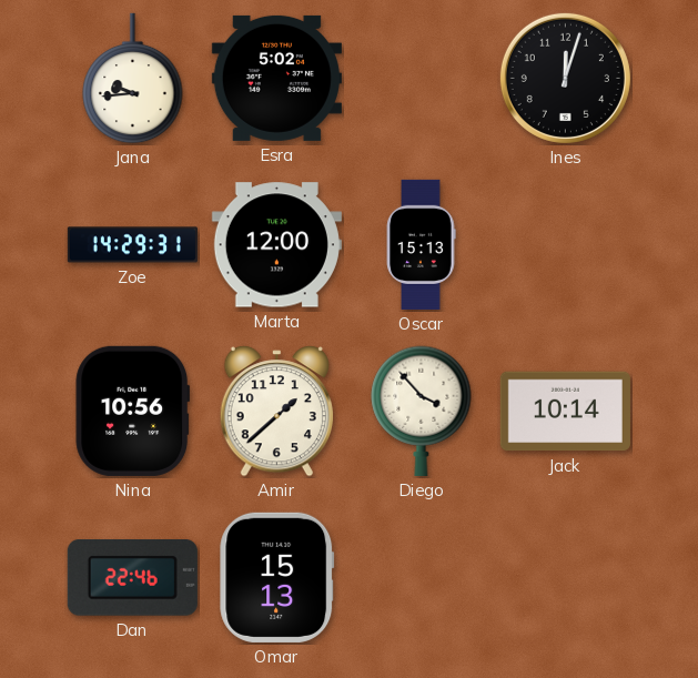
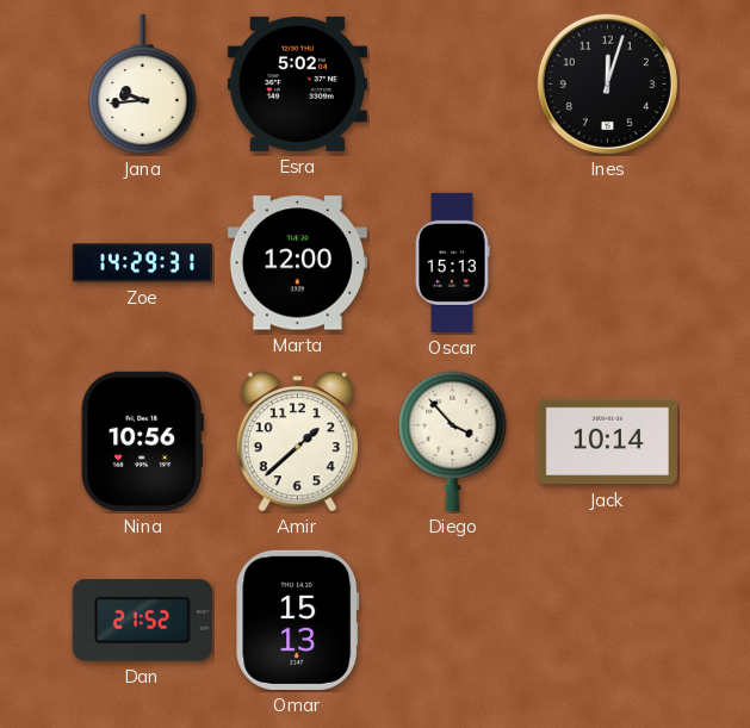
Dan: 22:46 -> 21:52
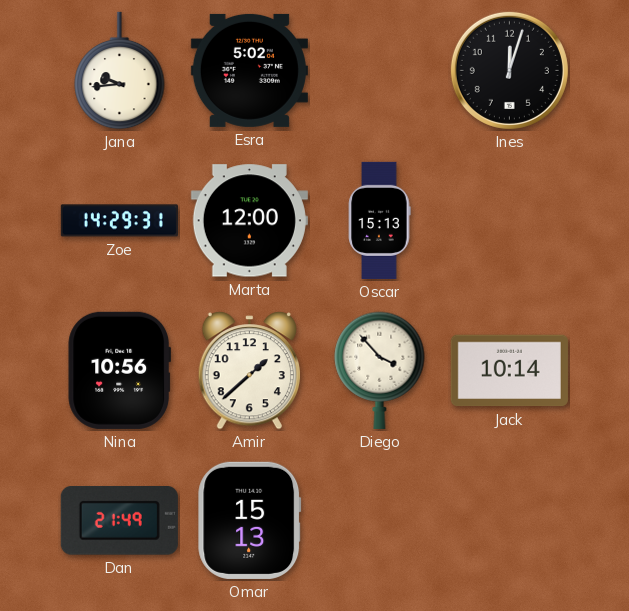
Dan: 21:52 -> 21:49
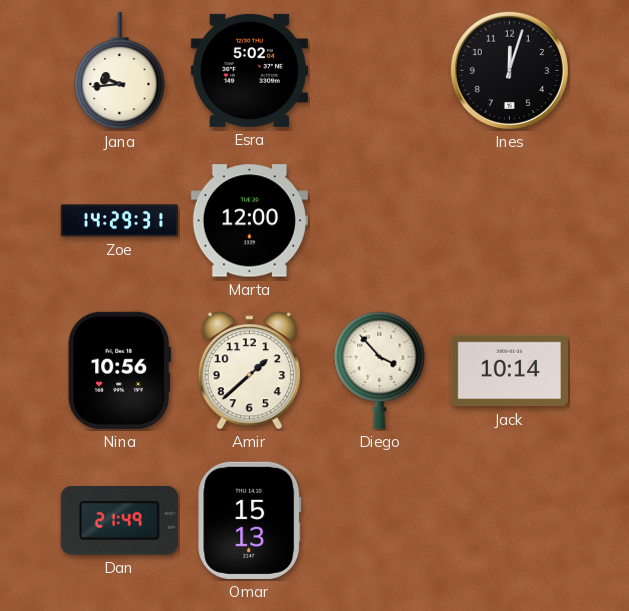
Oscar: 15:13 -> none
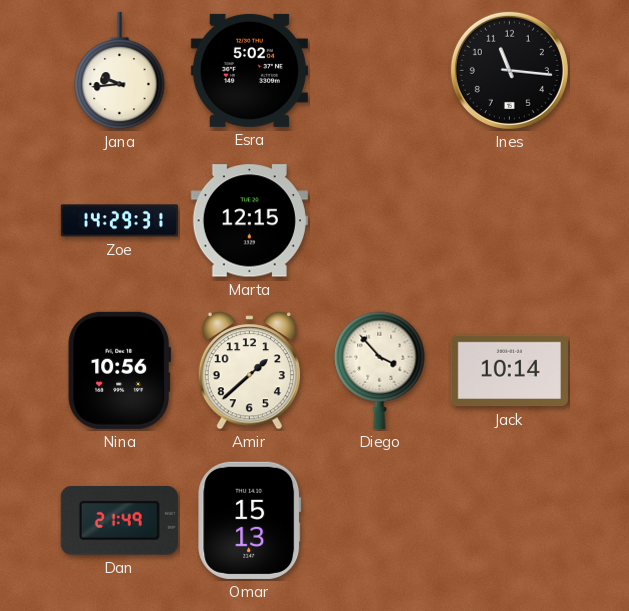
Ines: 12:03 -> 11:16
Marta: 12:00 -> 12:15
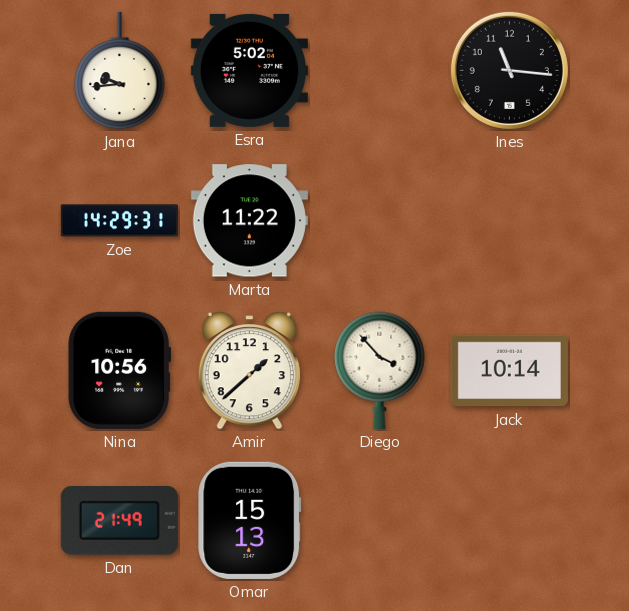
Marta: 12:15 -> 11:22
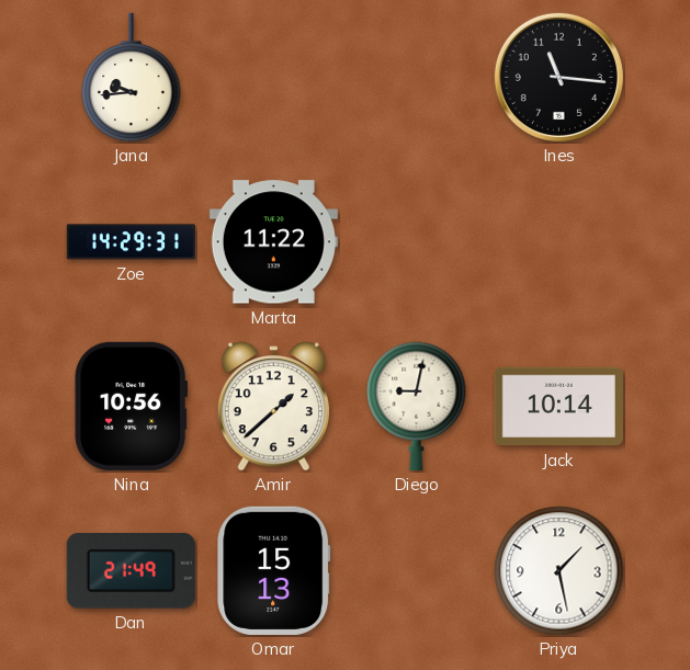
Esra: 5:02 -> none
Diego: 3:53 -> 9:02
Priya: none -> 1:28
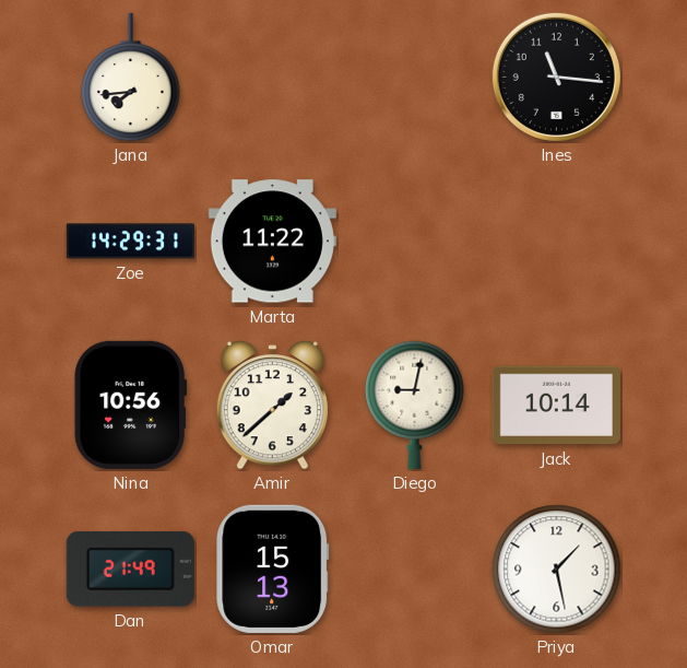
Jana: 9:44 -> 7:44
